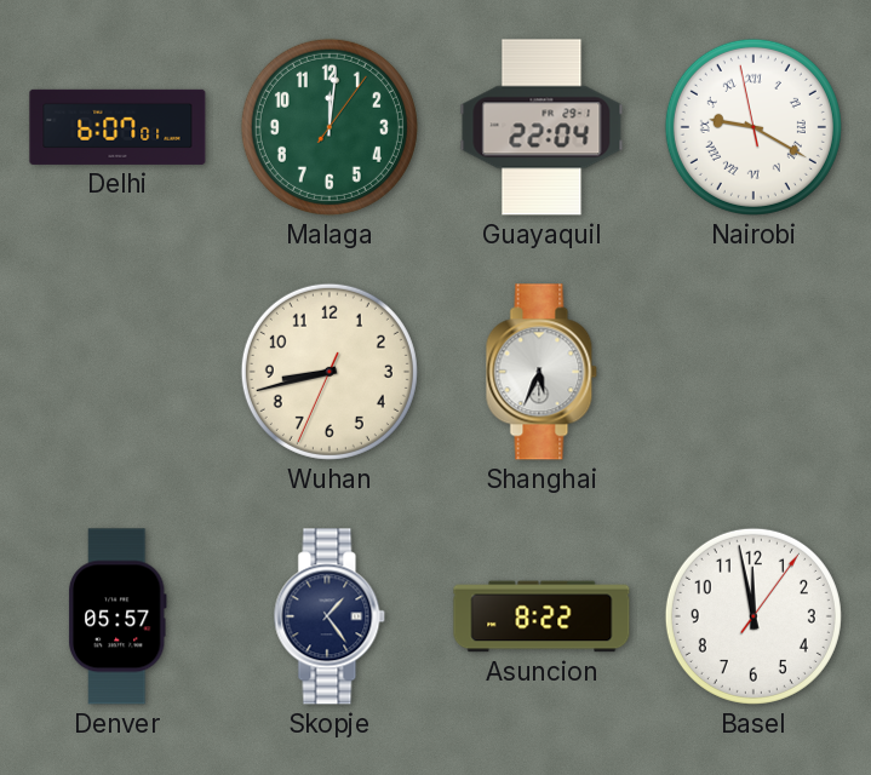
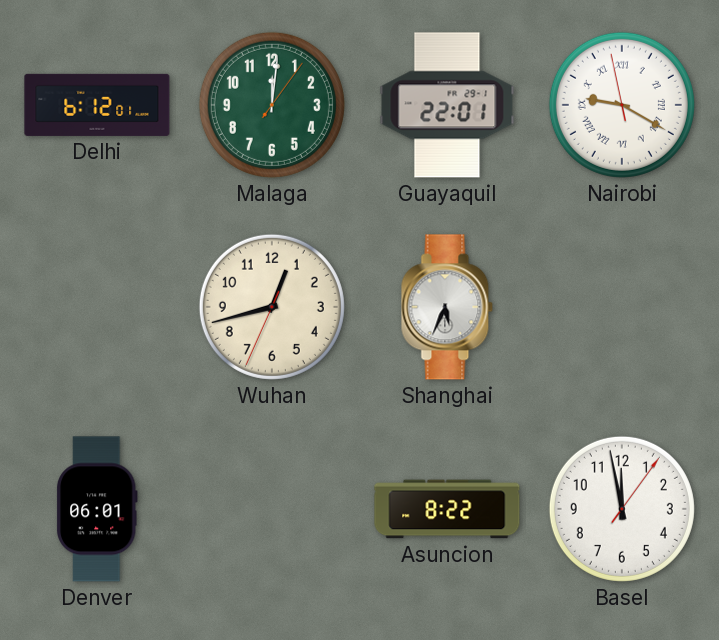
Delhi: 6:07 -> 6:12
Guayaquil: 22:04 -> 22:01
Wuhan: 8:42 -> 12:42
Denver: 05:57 -> 06:01
Skopje: 1:24 -> none
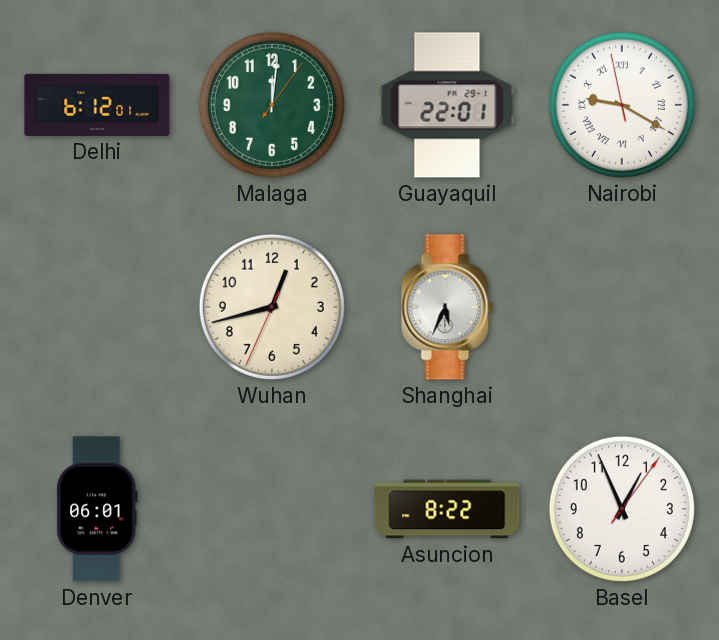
Basel: 11:58 -> 12:56
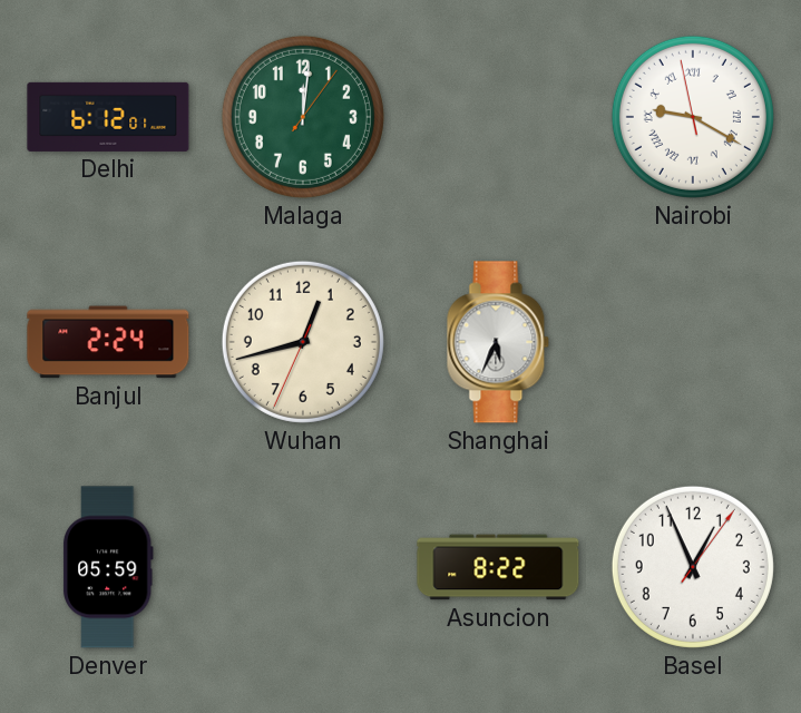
Guayaquil: 22:01 -> none
Banjul: none -> 2:24
Denver: 06:01 -> 05:59
